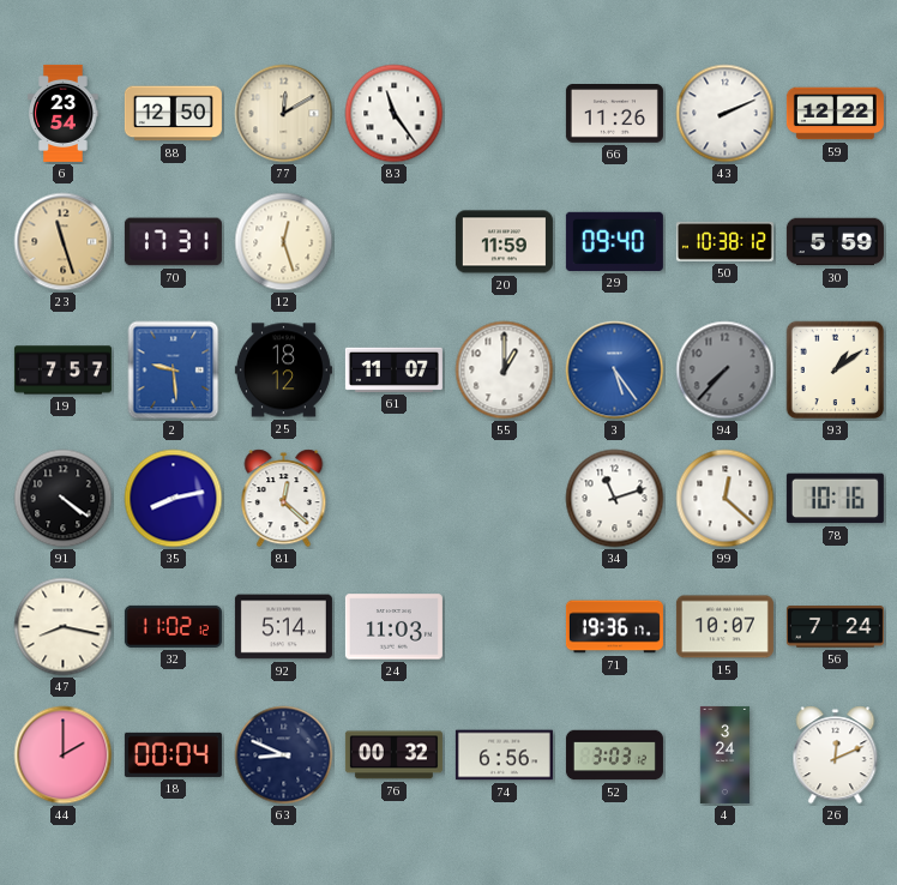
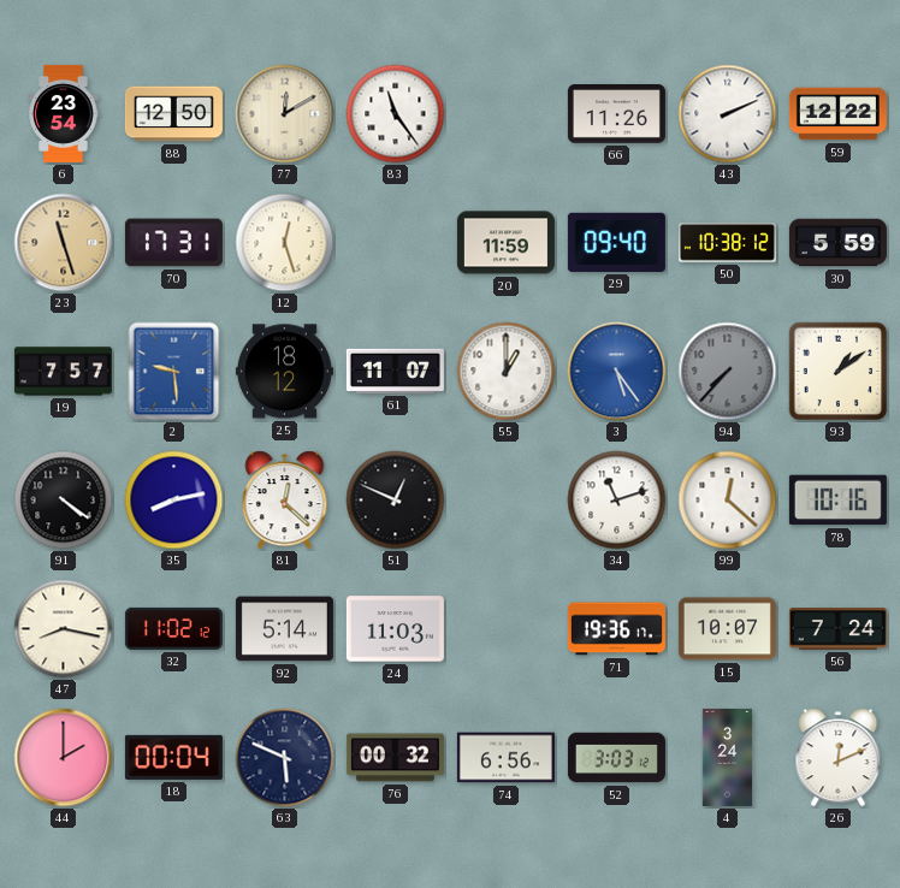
51: none -> 12:49
63: 8:49 -> 5:49
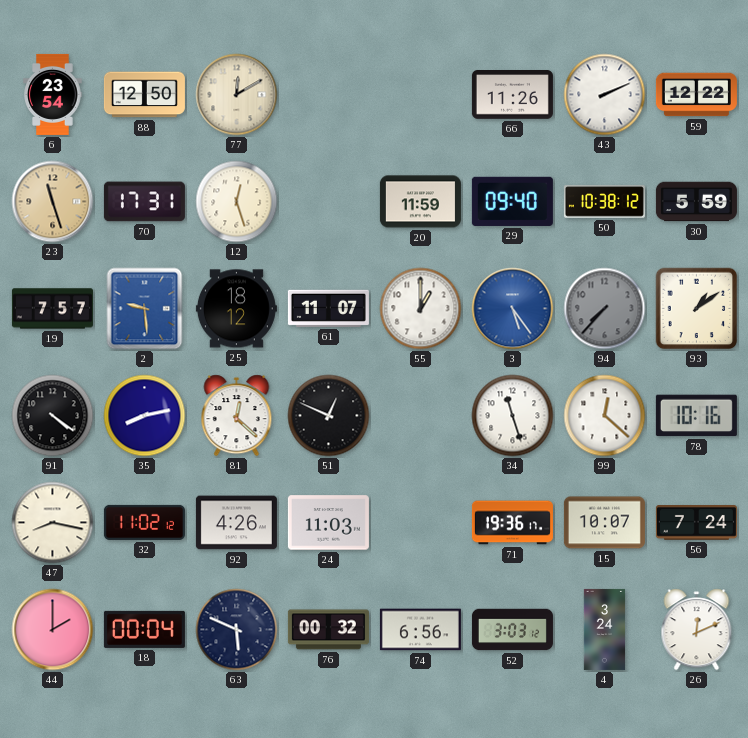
83: 11:24 -> none
34: 11:12 -> 11:27
92: 5:14 -> 4:26
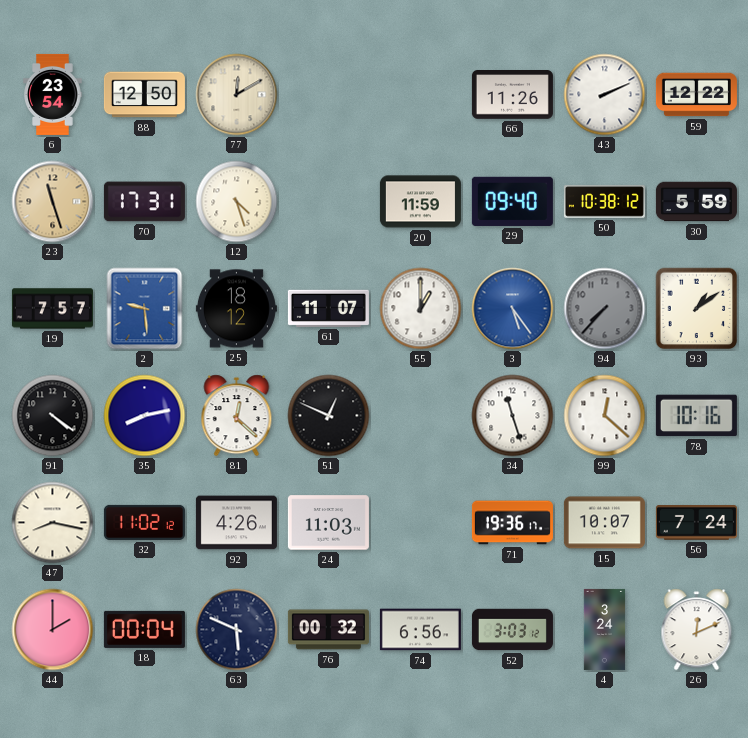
12: 12:27 -> 4:27
